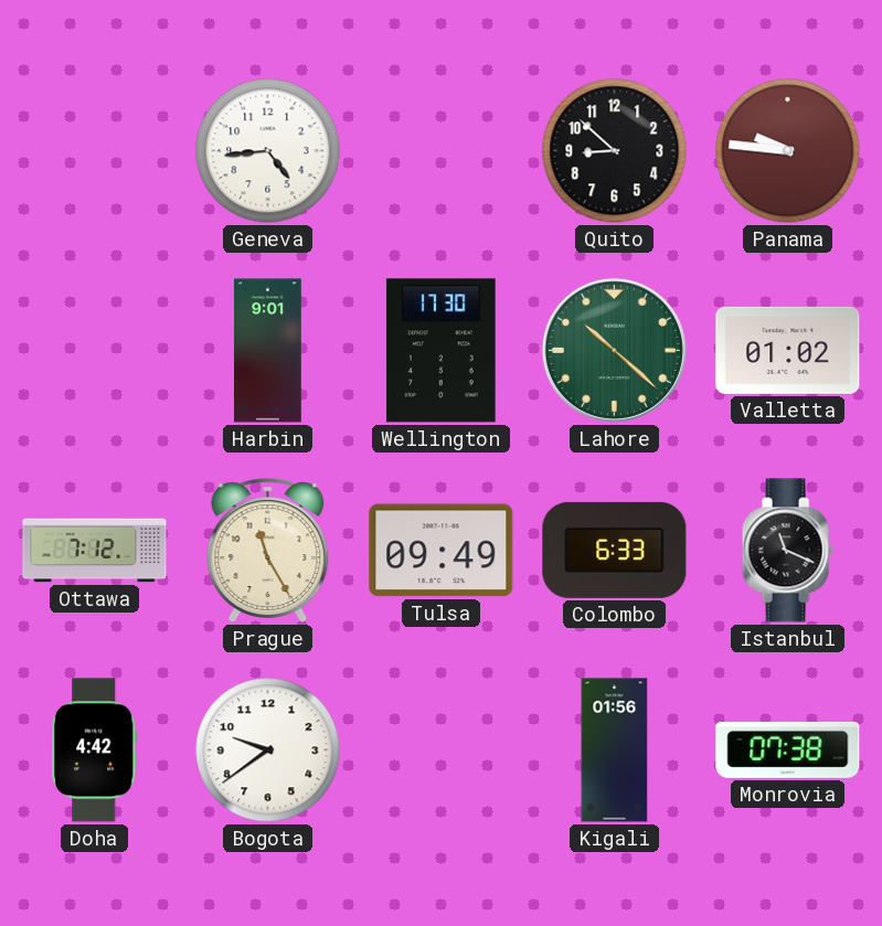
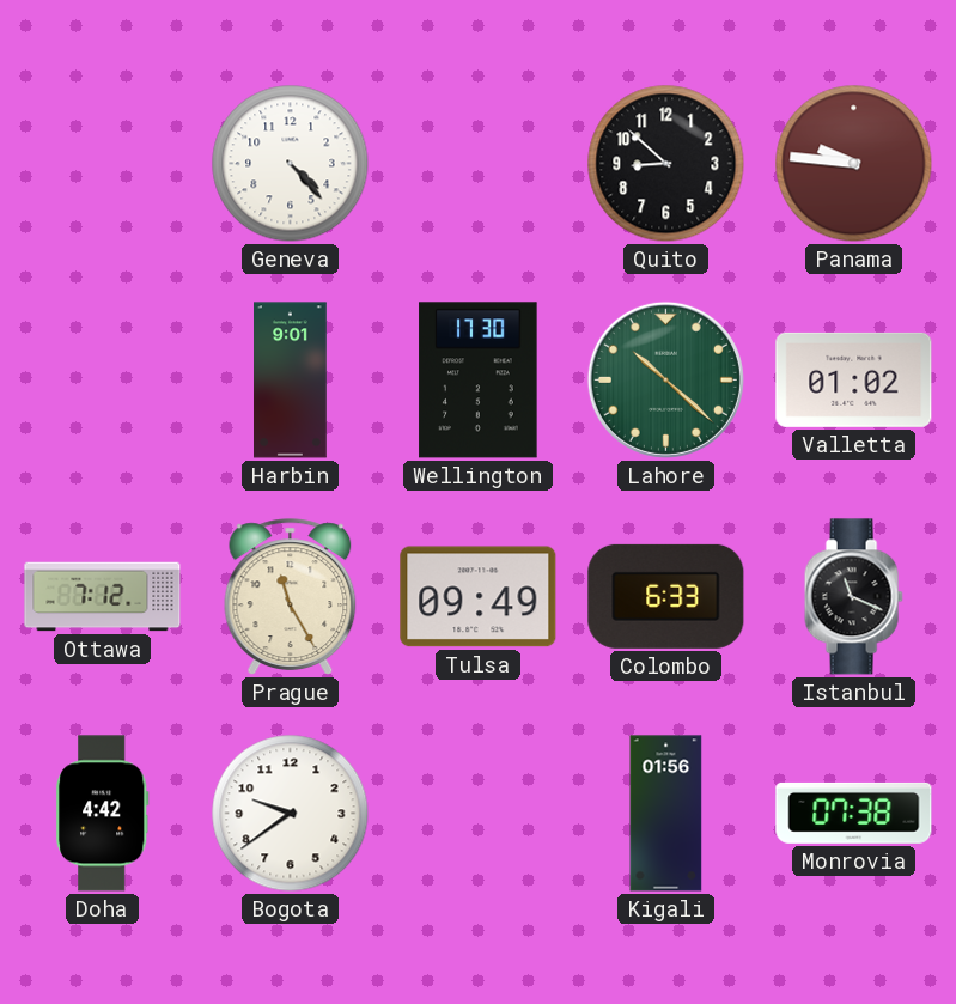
Geneva: 4:44 -> 4:23
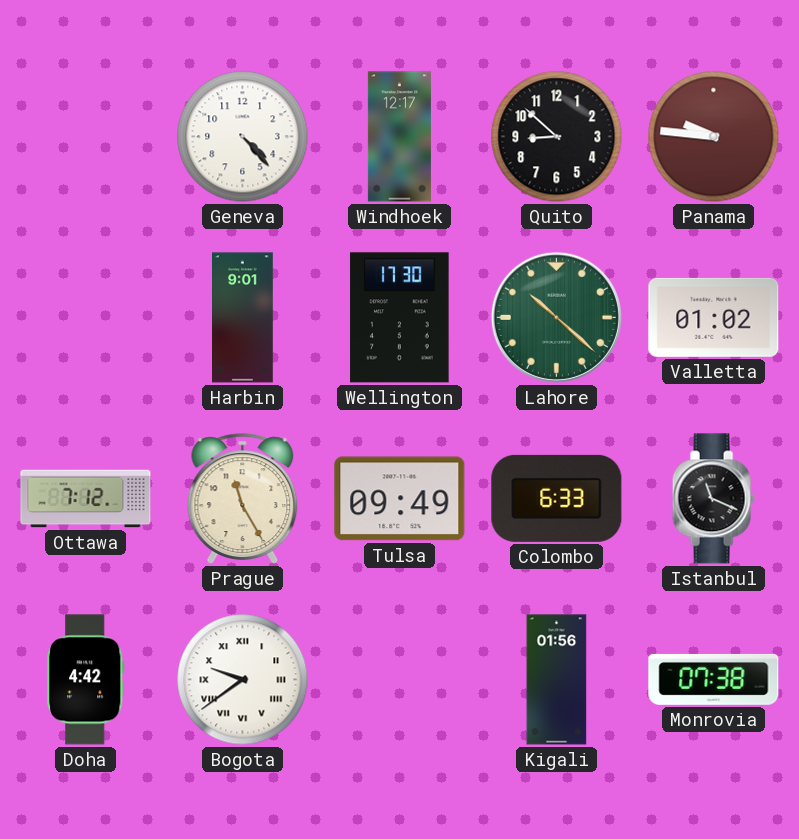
Windhoek: none -> 12:17
Bogota numerals: Arabic -> Roman
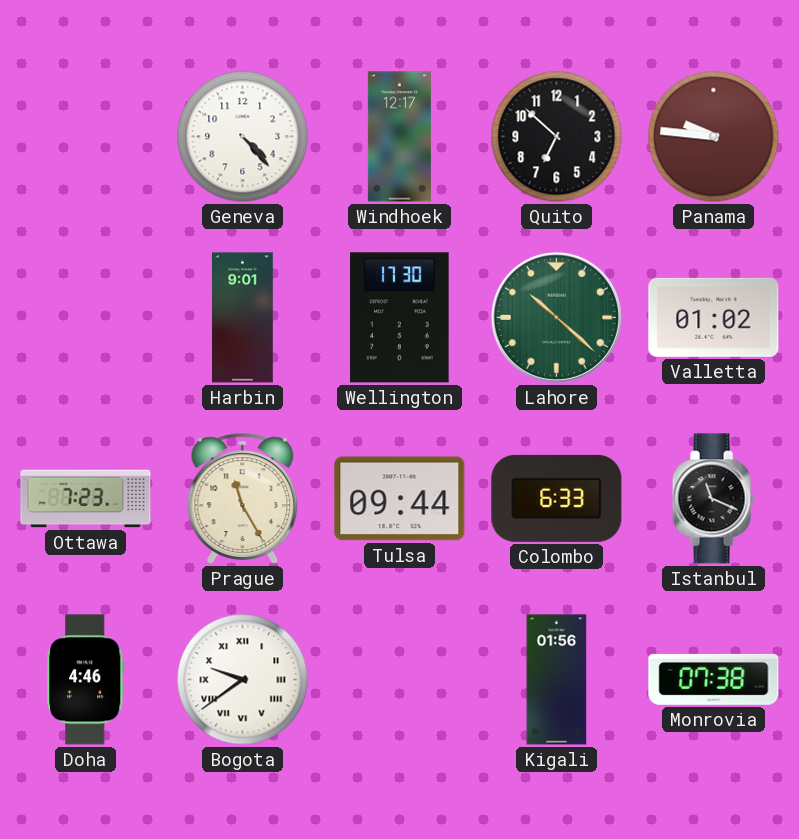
Quito: 8:52 -> 6:52
Ottawa: 7:12 -> 7:23
Tulsa: 09:49 -> 09:44
Doha: 4:42 -> 4:46
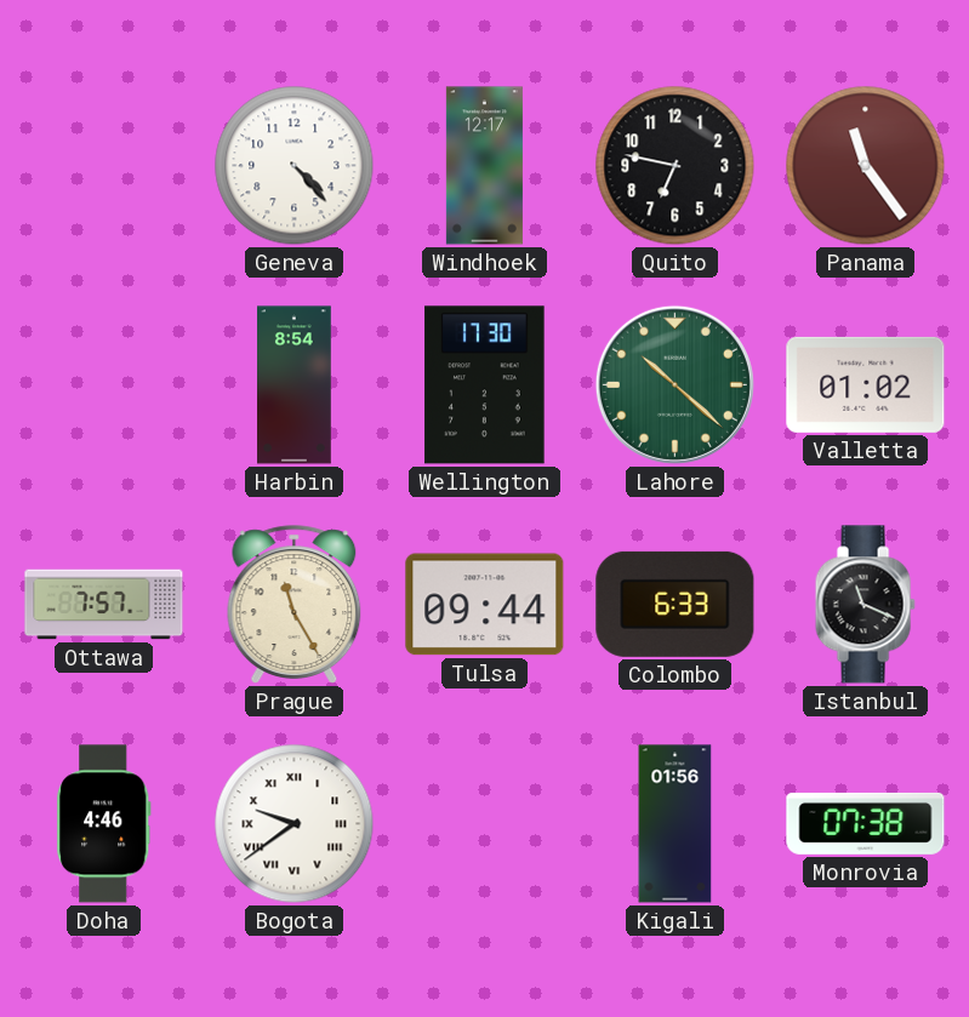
Quito: 6:52 -> 6:47
Panama: 9:46 -> 11:24
Harbin: 9:01 -> 8:54
Ottawa: 7:23 -> 7:57
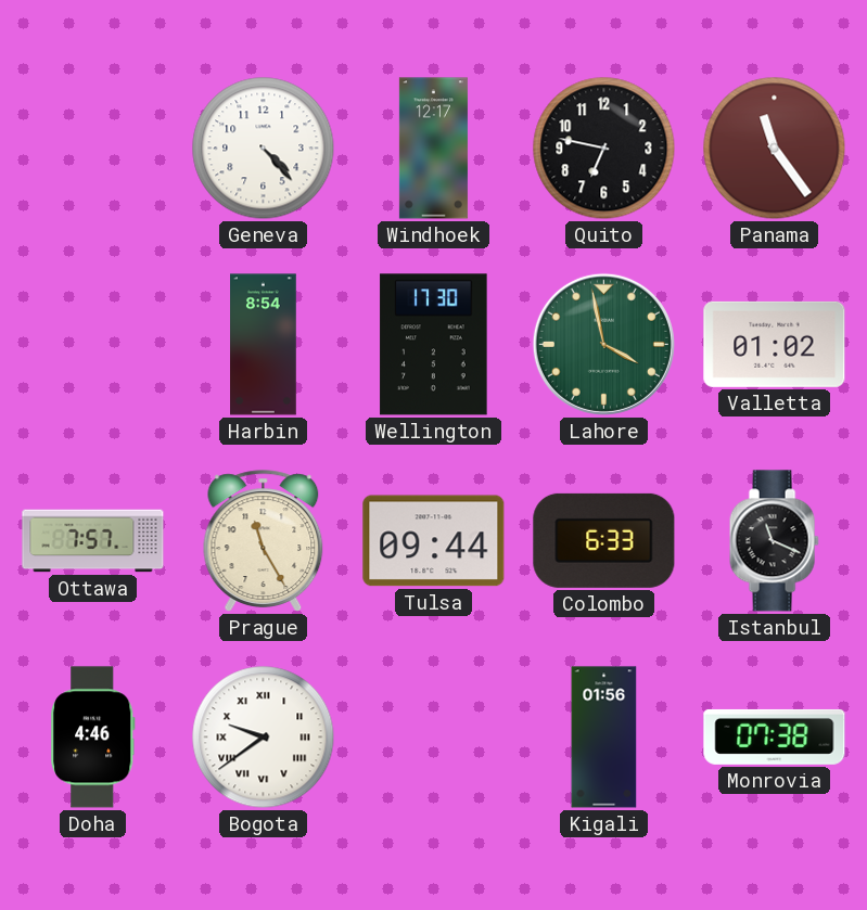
Lahore: 10:22 -> 3:58
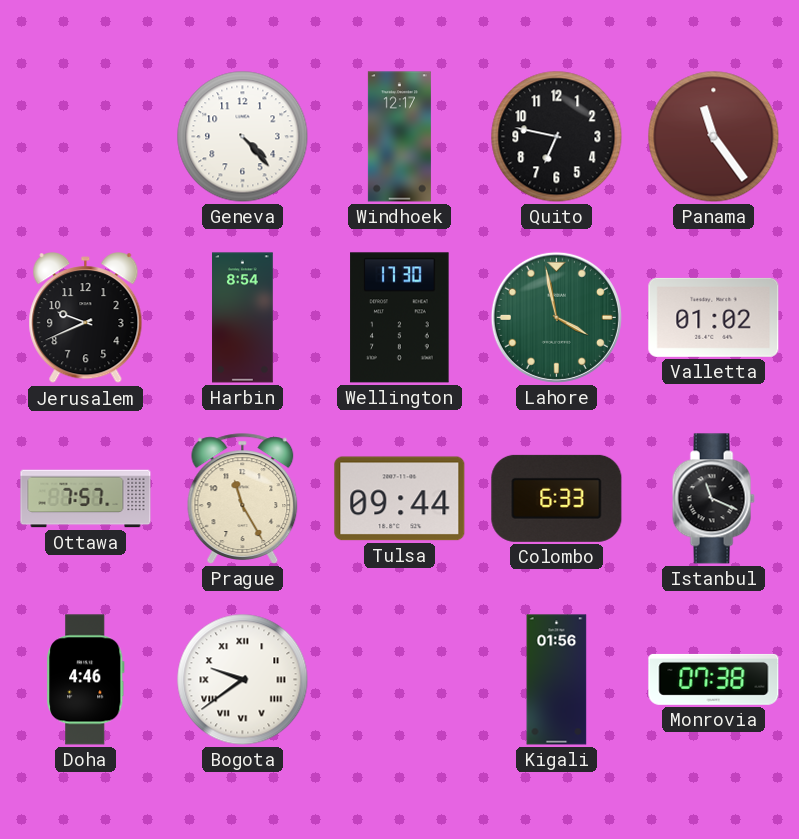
Jerusalem: none -> 9:41
